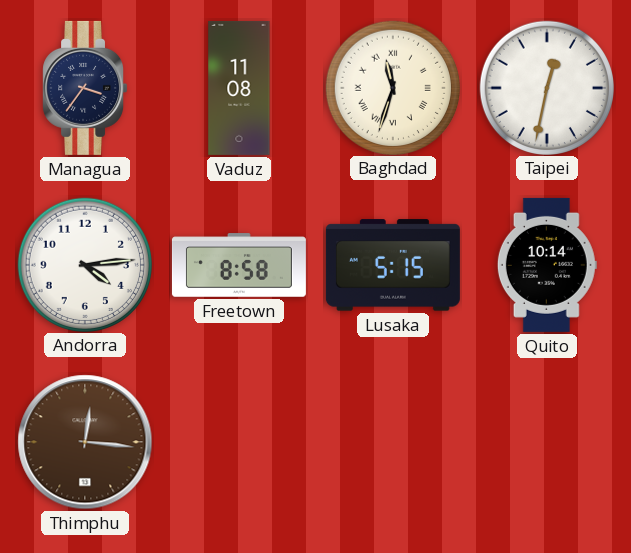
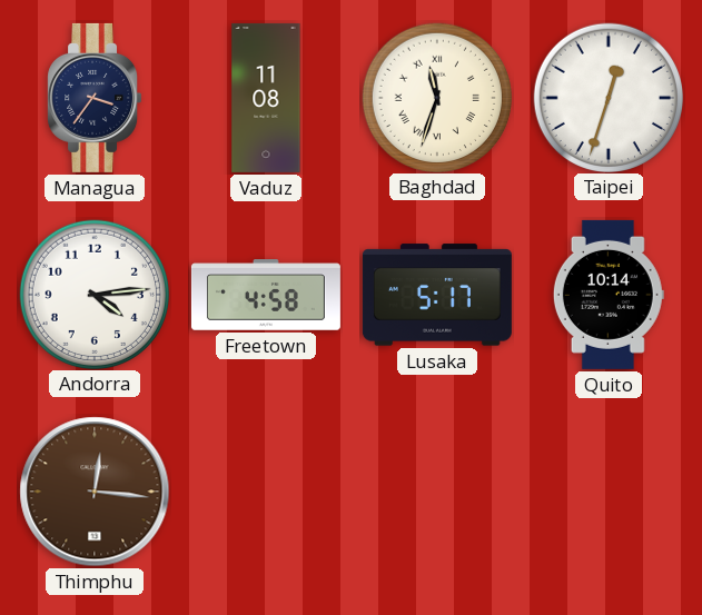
Taipei: 12:32 -> 12:33
Freetown: 8:58 -> 4:58
Lusaka: 5:15 -> 5:17
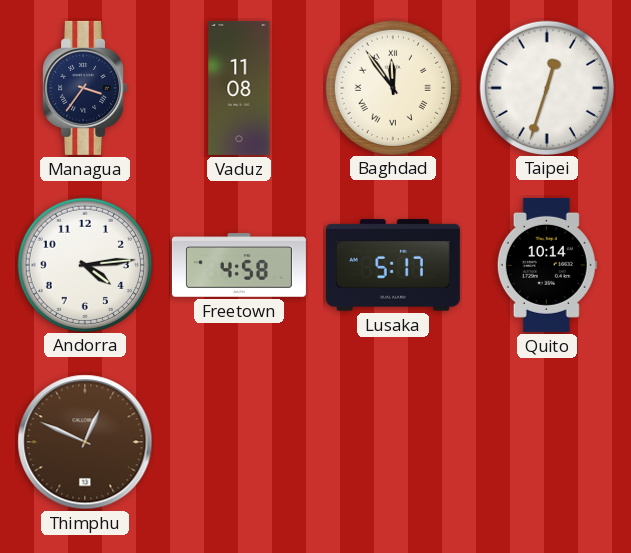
Baghdad: 11:33 -> 11:54
Thimphu: 12:16 -> 12:49
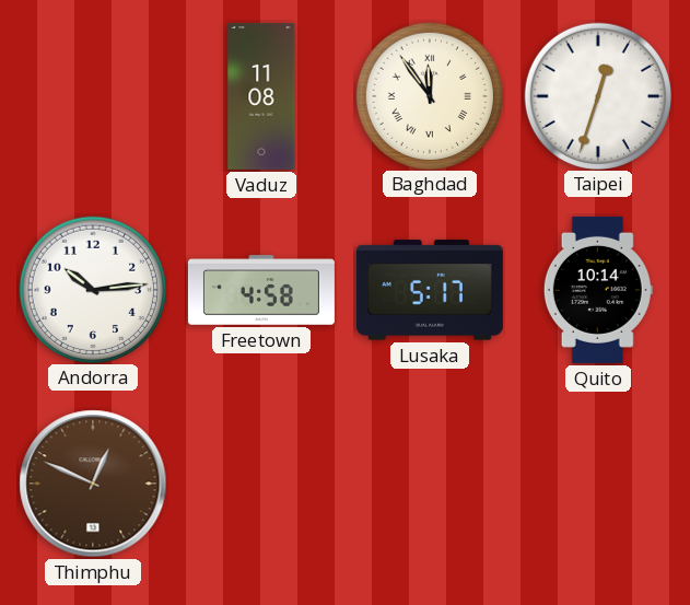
Managua: 3:36 -> none
Andorra: 4:14 -> 10:14
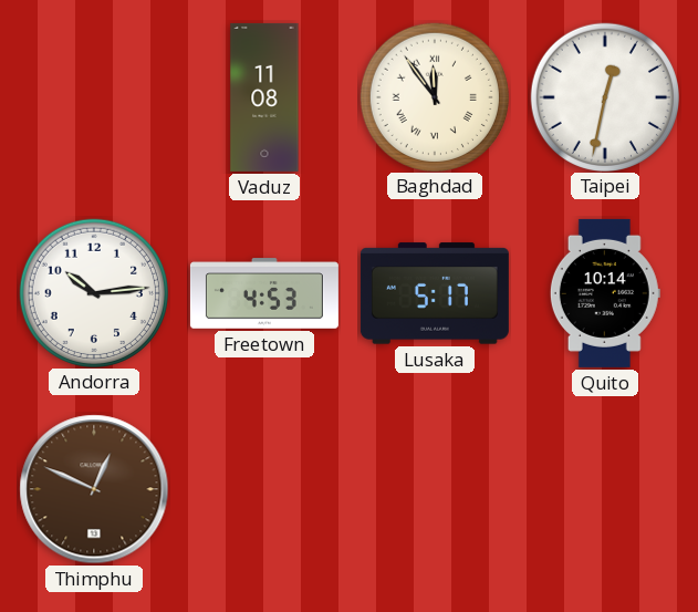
Taipei: 12:33 -> 12:32
Freetown: 4:58 -> 4:53
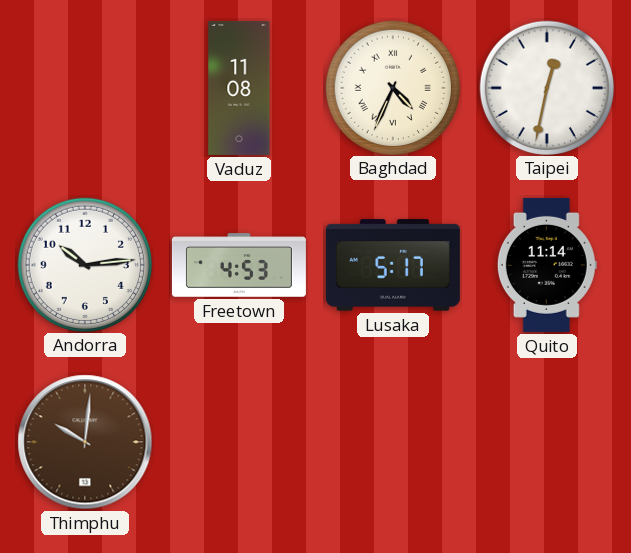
Baghdad: 11:54 -> 4:34
Quito: 10:14 -> 11:14
Thimphu: 12:49 -> 10:01
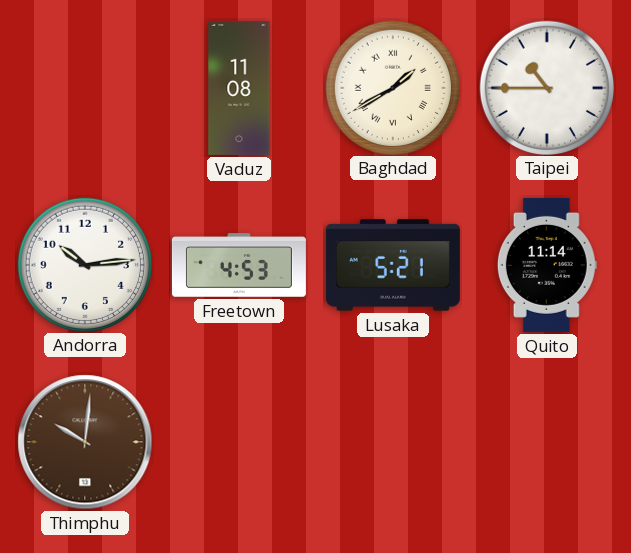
Baghdad: 4:34 -> 1:40
Taipei: 12:32 -> 10:45
Lusaka: 5:17 -> 5:21
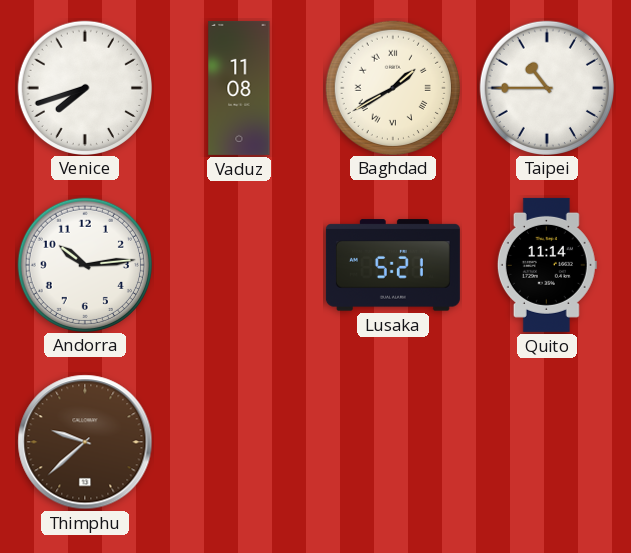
Venice: none -> 7:42
Freetown: 4:53 -> none
Thimphu: 10:01 -> 9:38
